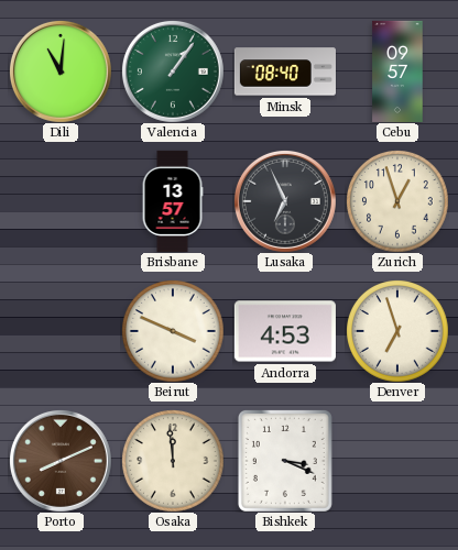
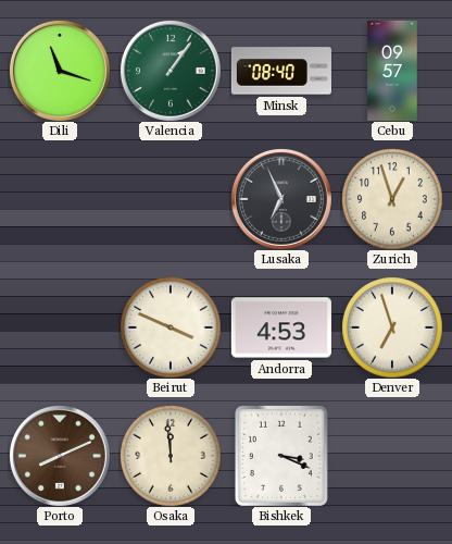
Dili: 11:01 -> 11:18
Brisbane: 13:57 -> none
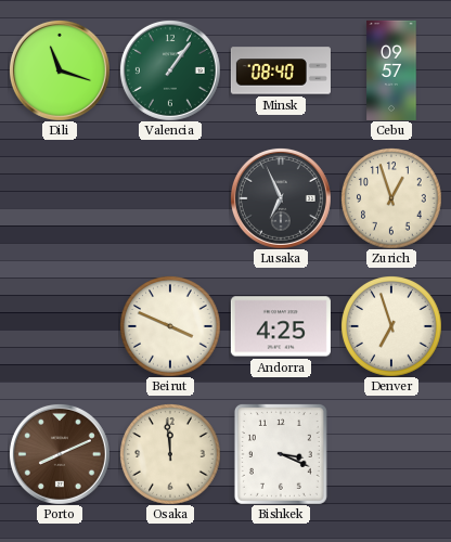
Andorra: 4:53 -> 4:25
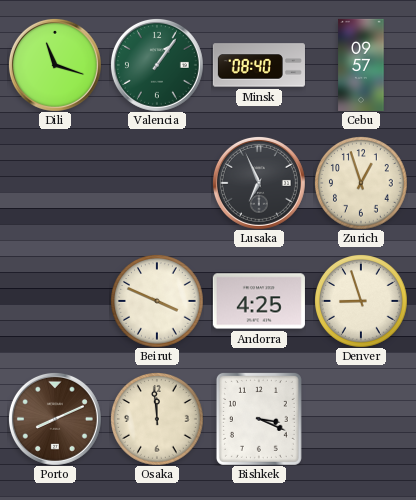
Denver: 6:57 -> 8:57
